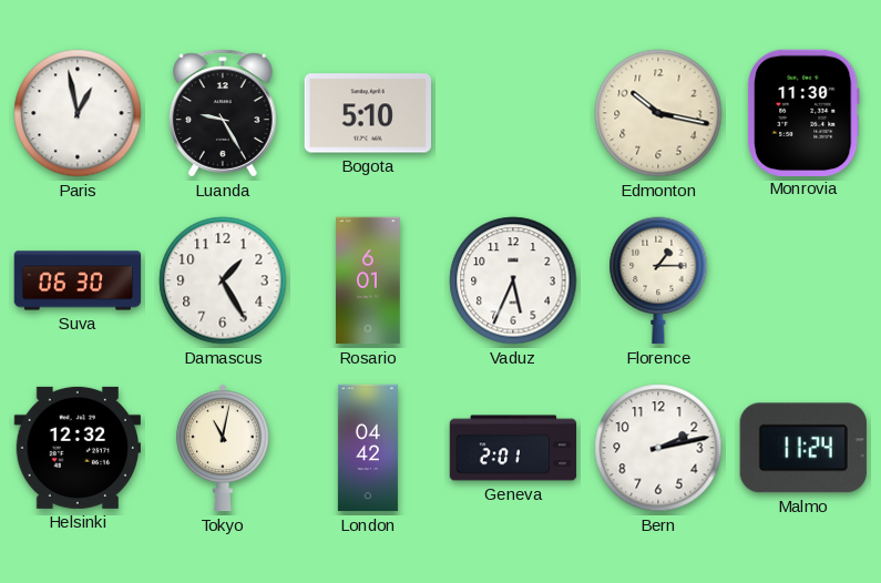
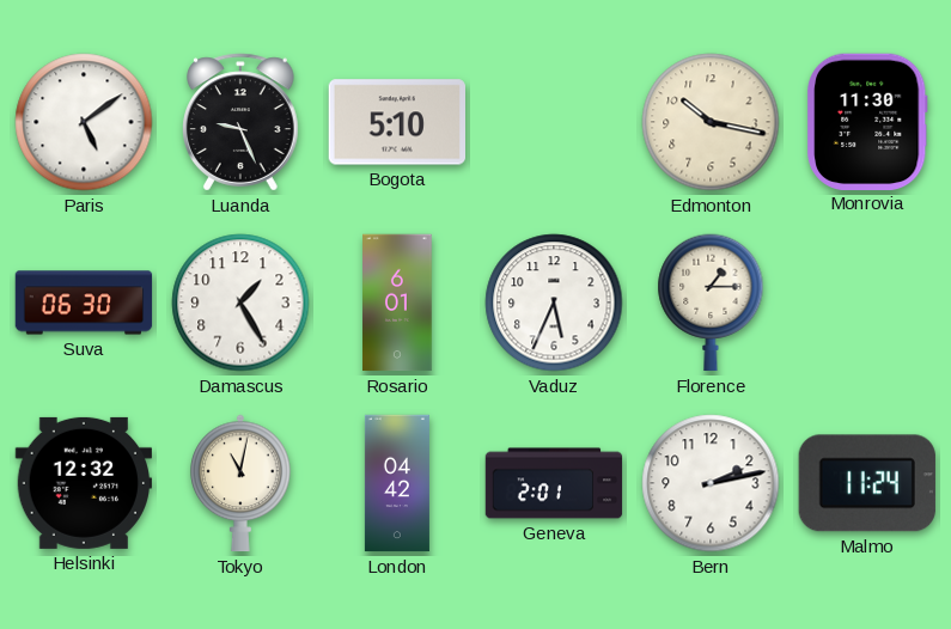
Paris: 12:58 -> 5:09
Luanda: 9:25 -> 9:26
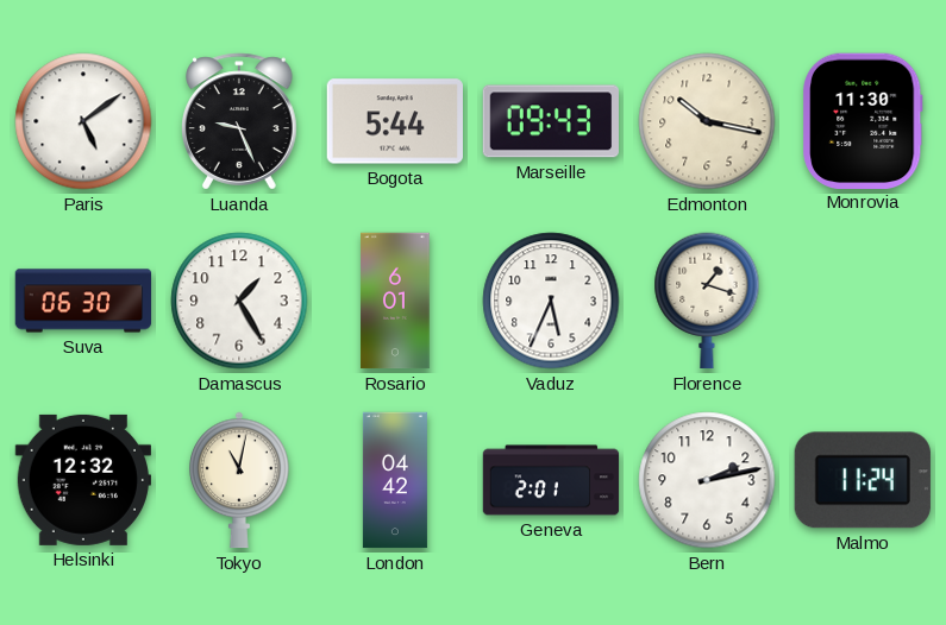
Bogota: 5:10 -> 5:44
Marseille: none -> 09:43
Florence: 1:15 -> 1:18
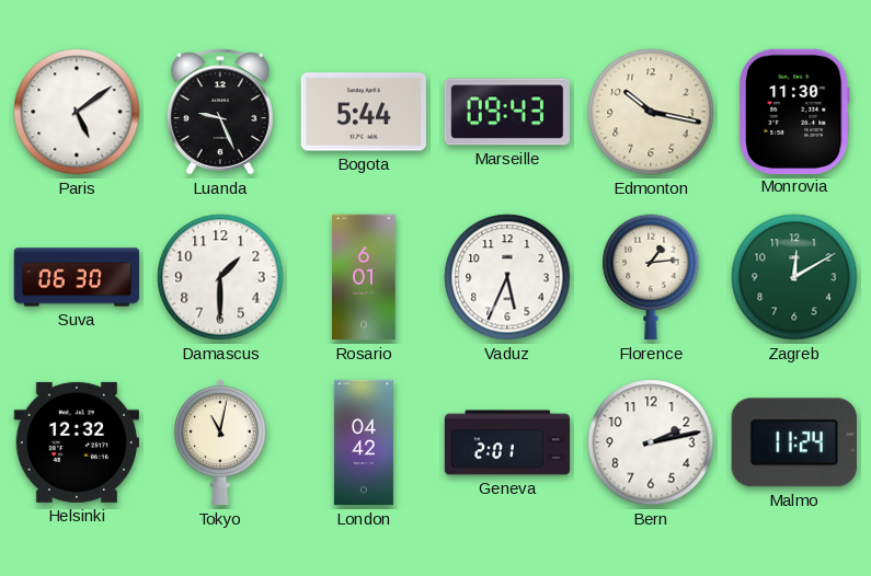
Damascus: 1:25 -> 1:30
Florence: 1:18 -> 1:14
Zagreb: none -> 12:10
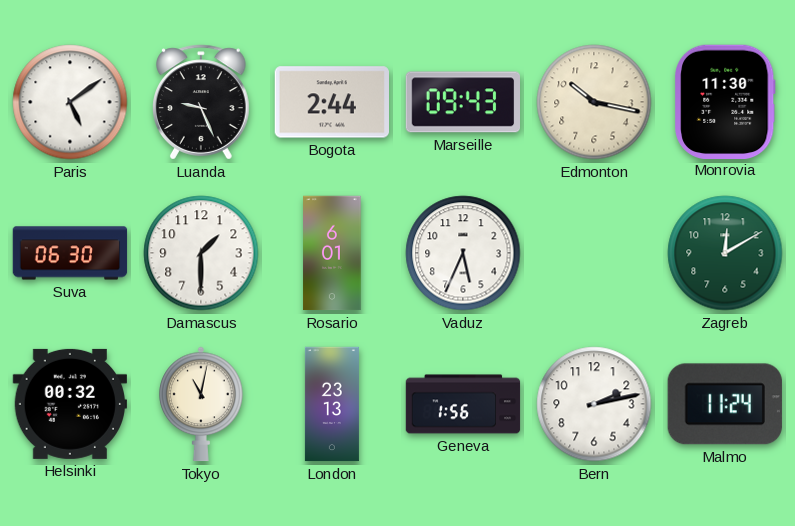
Bogota: 5:44 -> 2:44
Florence: 1:14 -> none
Helsinki: 12:32 -> 00:32
London: 04:42 -> 23:13
Geneva: 2:01 -> 1:56
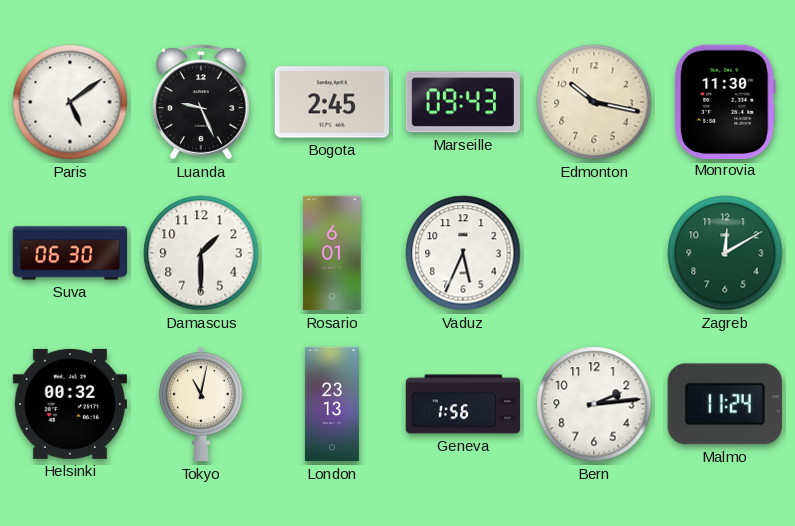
Bogota: 2:44 -> 2:45
Bern: 2:13 -> 2:14
